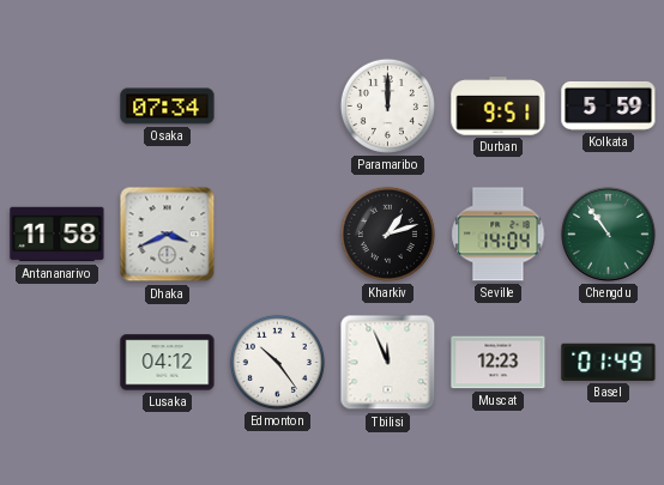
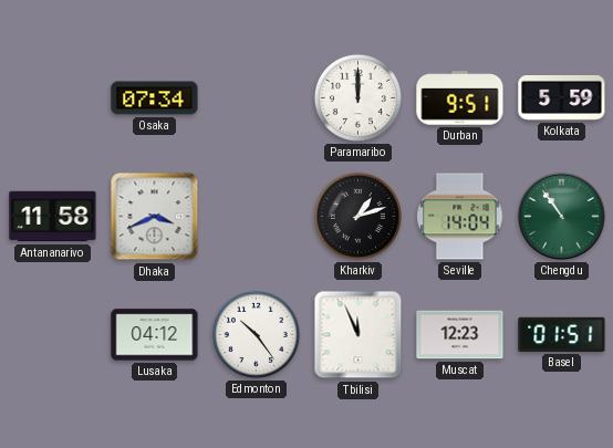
Basel: 01:49 -> 01:51
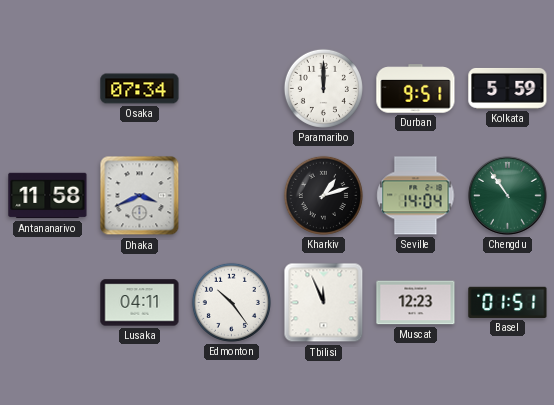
Lusaka: 04:12 -> 04:11
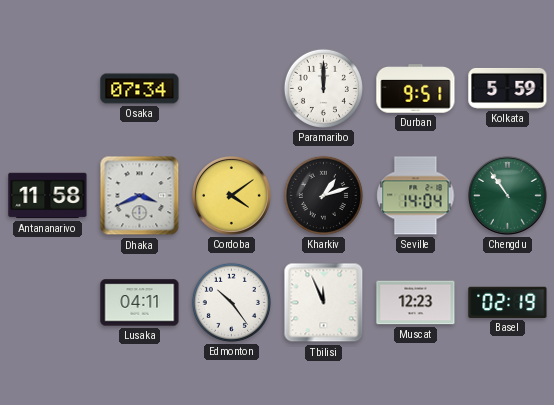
Cordoba: none -> 4:09
Basel: 01:51 -> 02:19
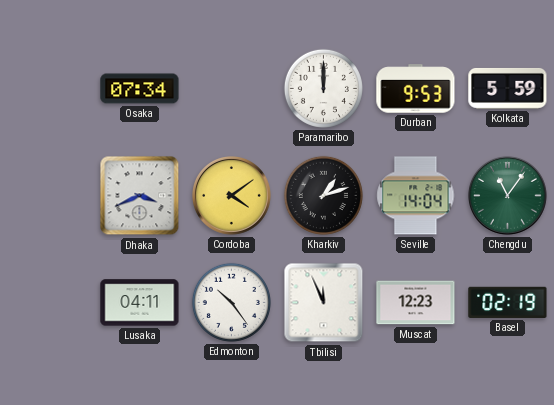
Durban: 9:51 -> 9:53
Antananarivo: 11:58 -> none
Chengdu: 10:54 -> 11:06
